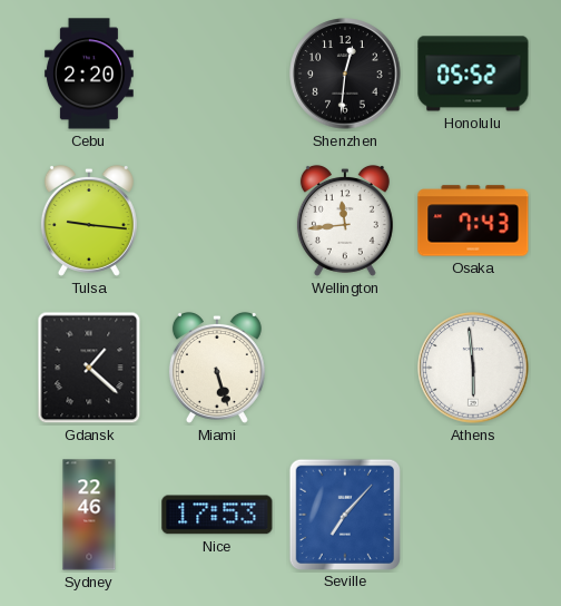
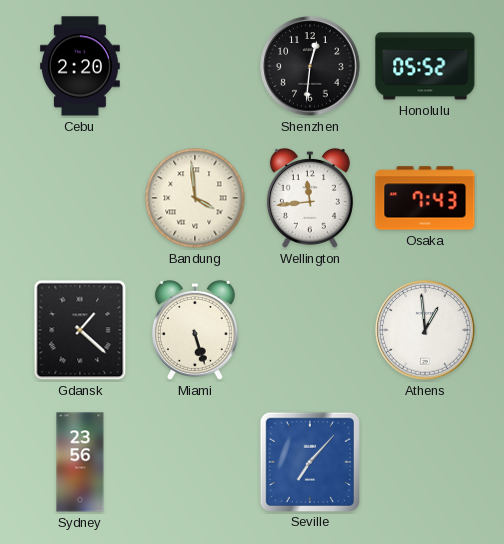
Tulsa: 9:16 -> none
Bandung: none -> 3:59
Athens: 5:59 -> 12:59
Sydney: 22:46 -> 23:56
Nice: 17:53 -> none
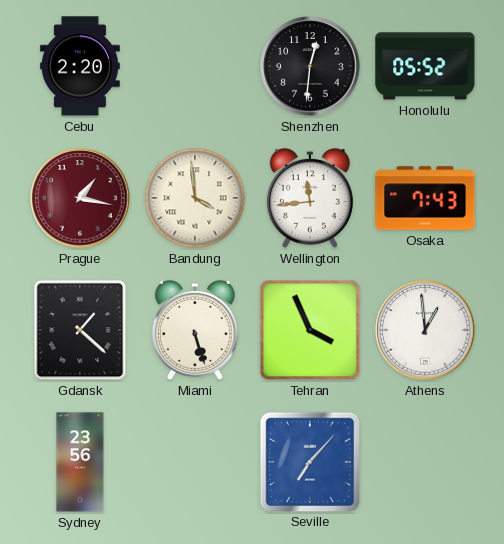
Prague: none -> 1:17
Tehran: none -> 3:56
